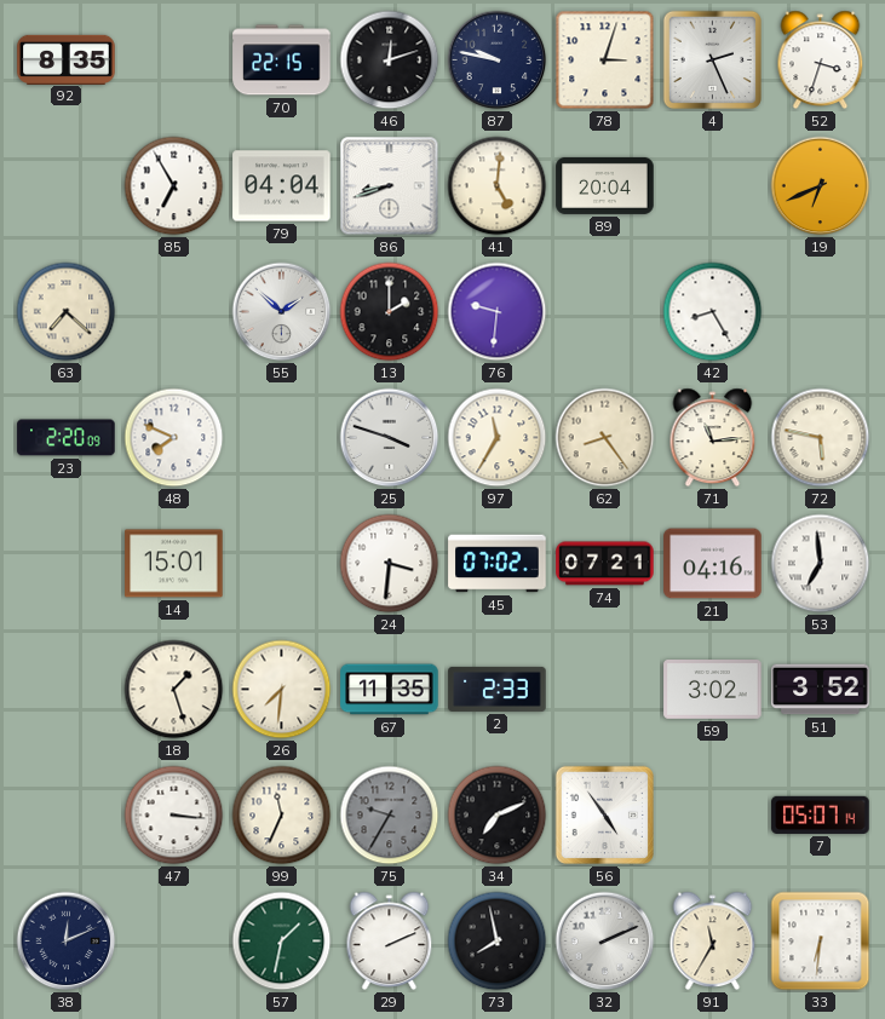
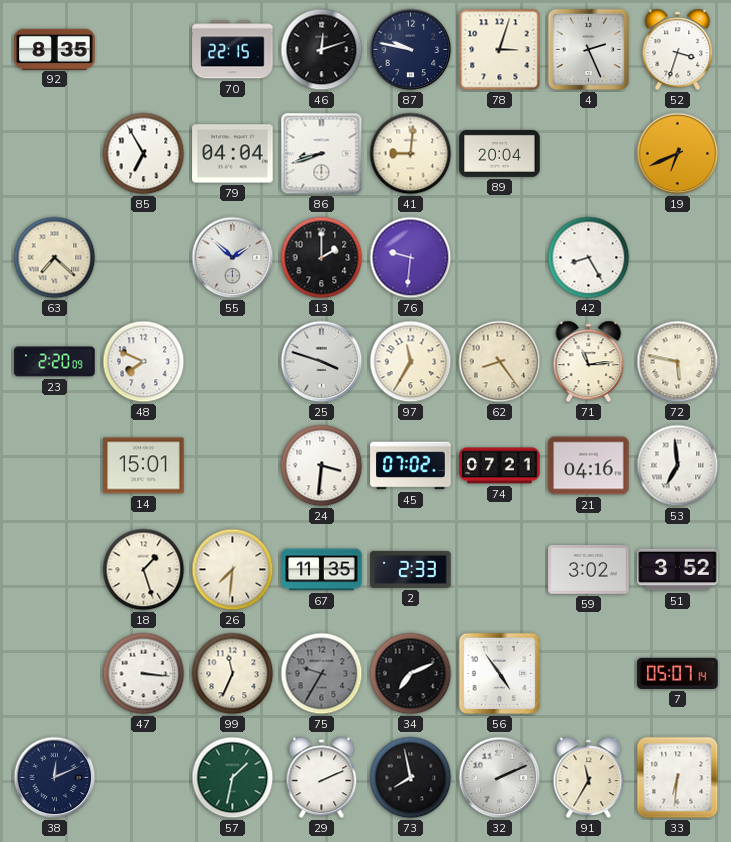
41: 5:01 -> 9:01
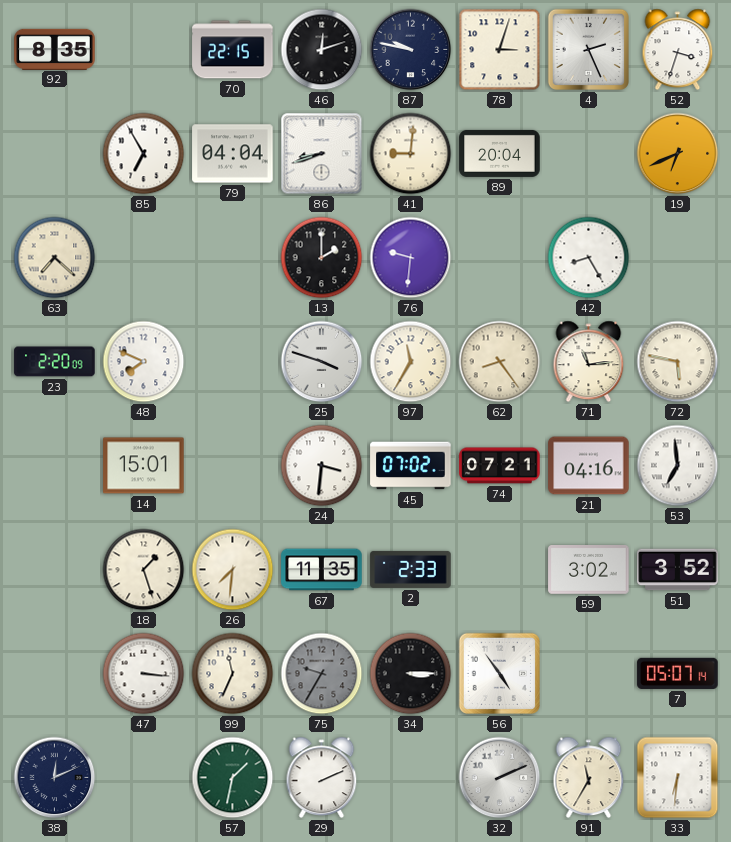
55: 1:52 -> none
34: 7:11 -> 3:15
73: 7:58 -> none
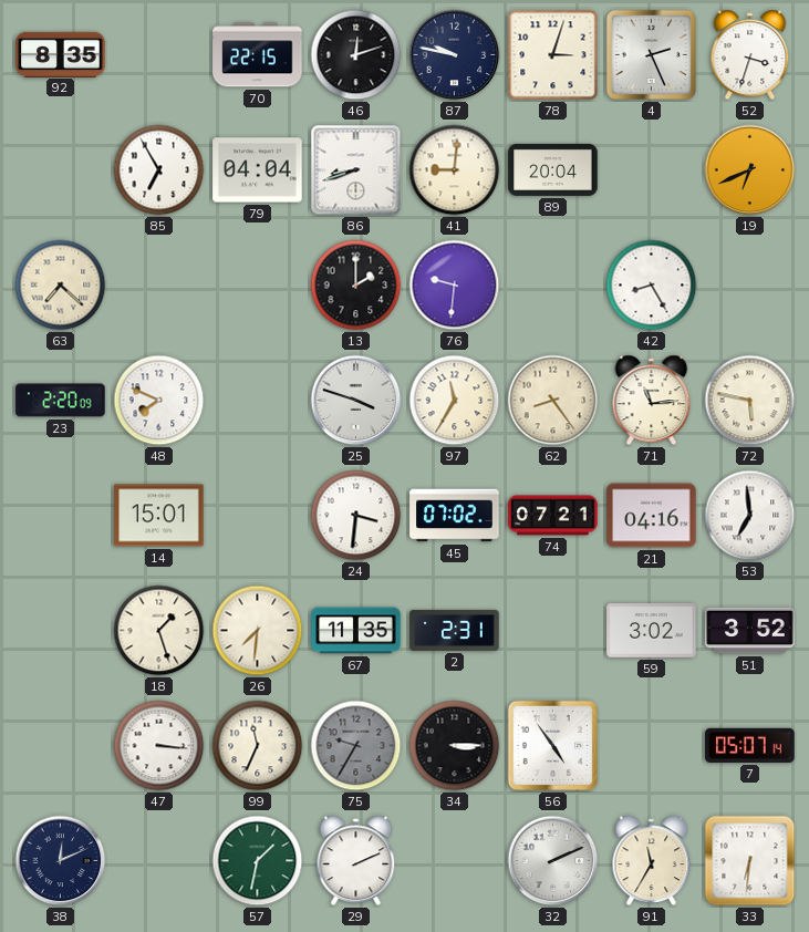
2: 2:33 -> 2:31
